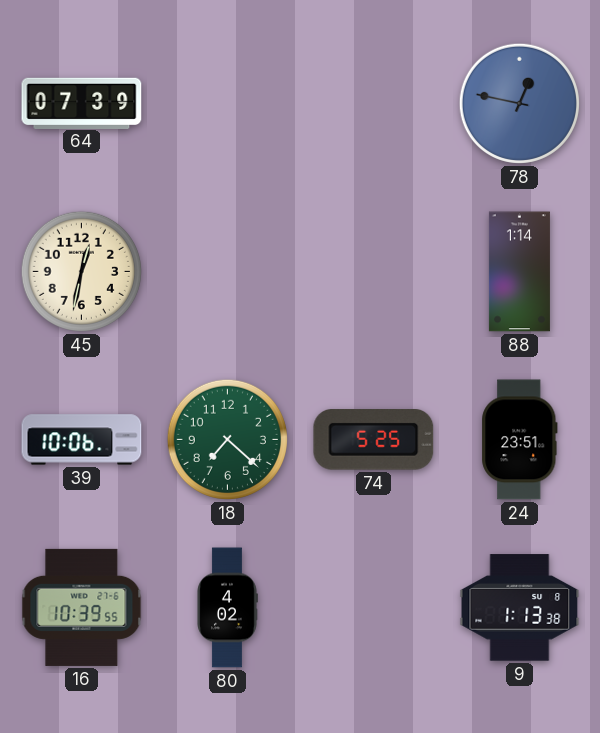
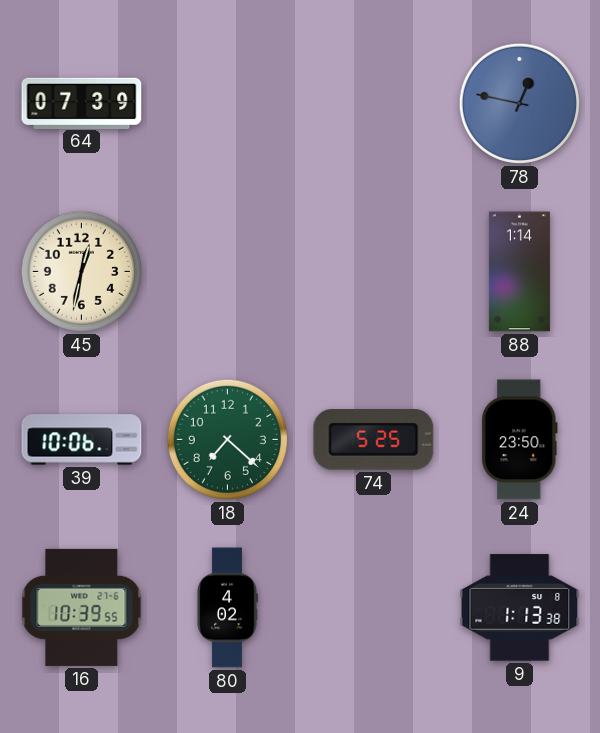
24: 23:51 -> 23:50
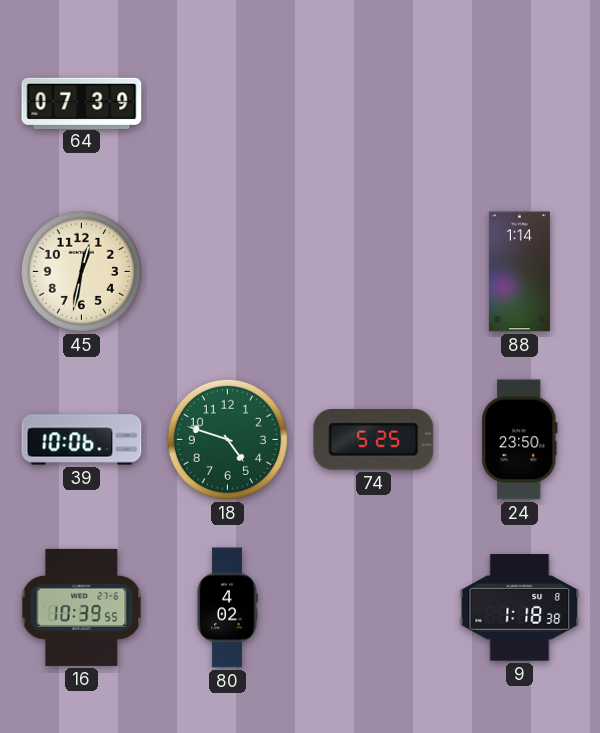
78: 12:47 -> none
18: 7:22 -> 4:48
9: 1:13 -> 1:18
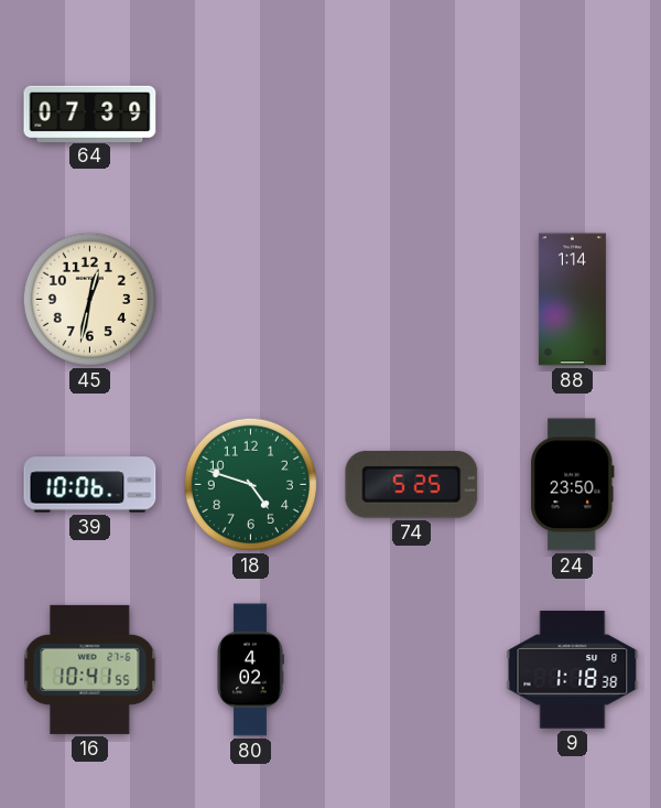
16: 10:39 -> 10:41
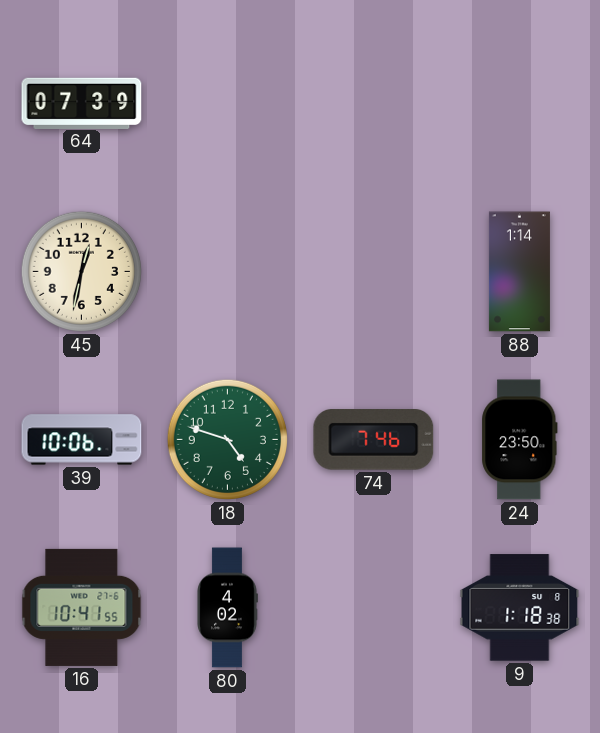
74: 5:25 -> 7:46
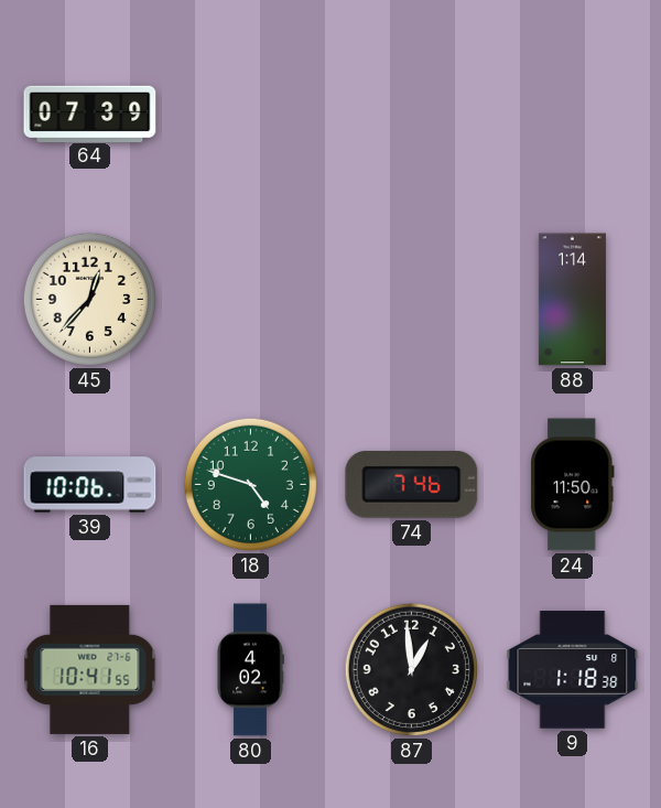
45: 12:32 -> 12:37
24: 23:50 -> 11:50
87: none -> 12:59
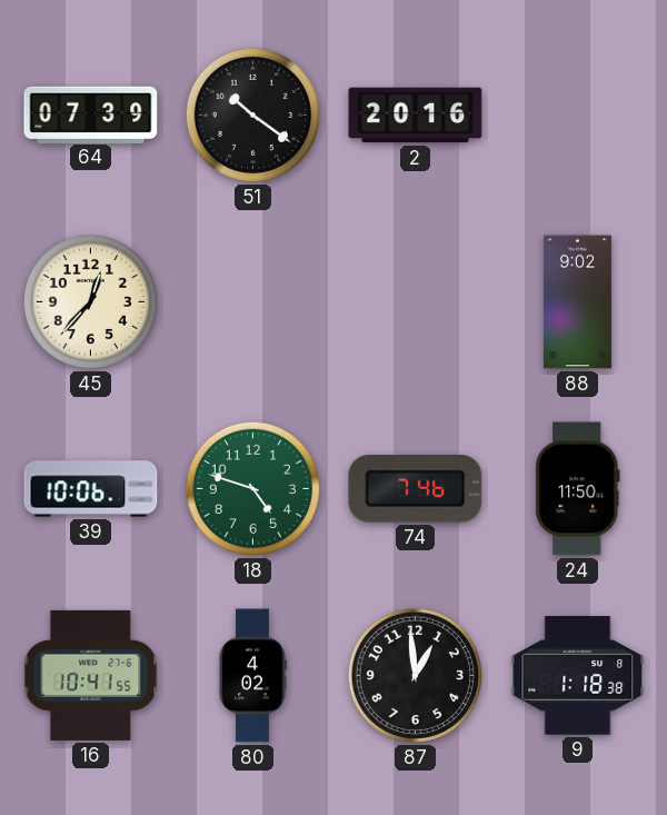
51: none -> 10:21
2: none -> 20:16
88: 1:14 -> 9:02
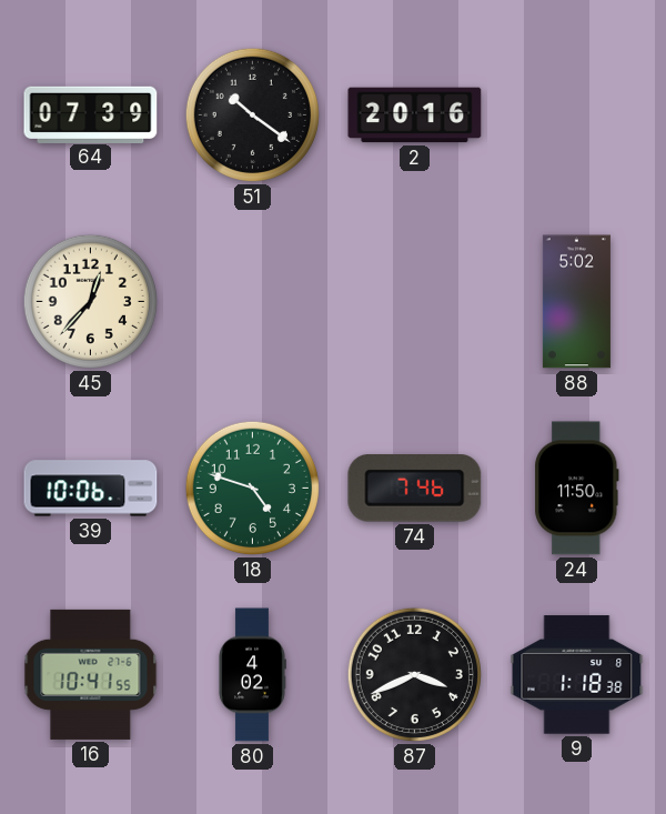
88: 9:02 -> 5:02
87: 12:59 -> 3:41
